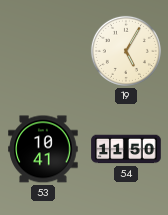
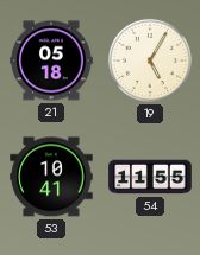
21: none -> 05:18
54: 11:50 -> 11:55
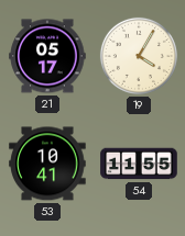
21: 05:18 -> 05:17
19: 5:05 -> 4:05
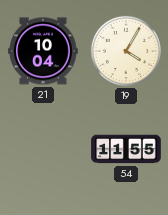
21: 05:17 -> 10:04
53: 10:41 -> none
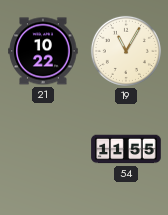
21: 10:04 -> 10:22
19: 4:05 -> 11:05
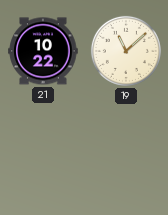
19: 11:05 -> 11:08
54: 11:55 -> none
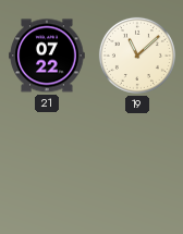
21: 10:22 -> 07:22
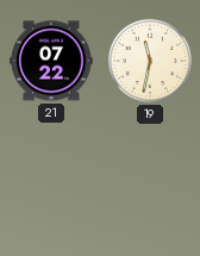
19: 11:08 -> 11:32
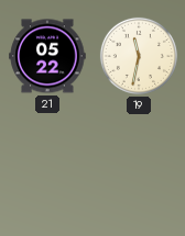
21: 07:22 -> 05:22
